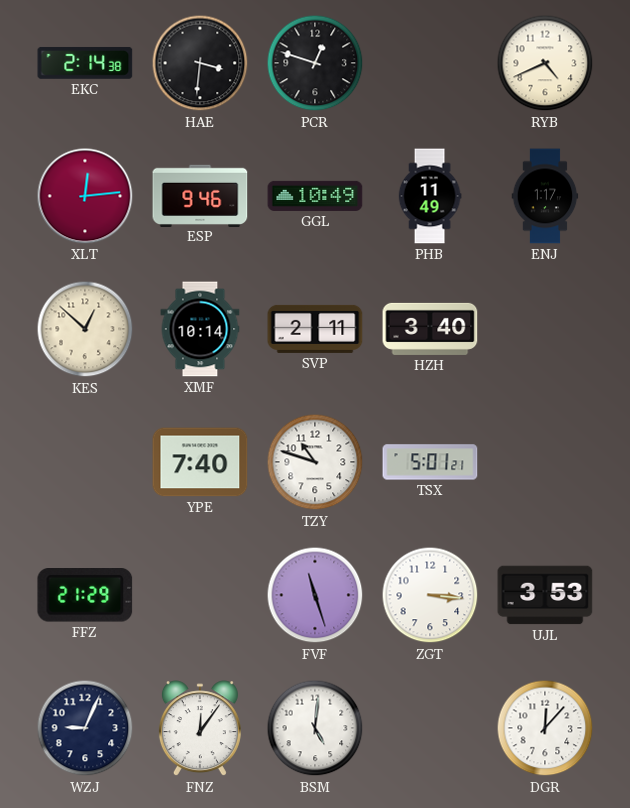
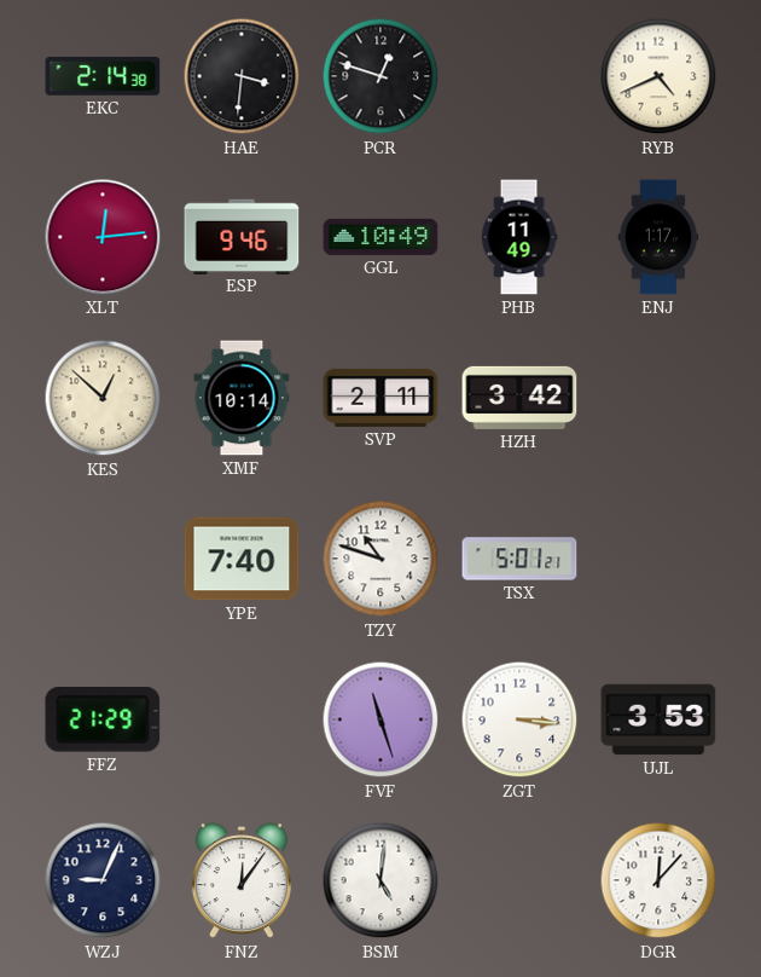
HZH: 3:40 -> 3:42
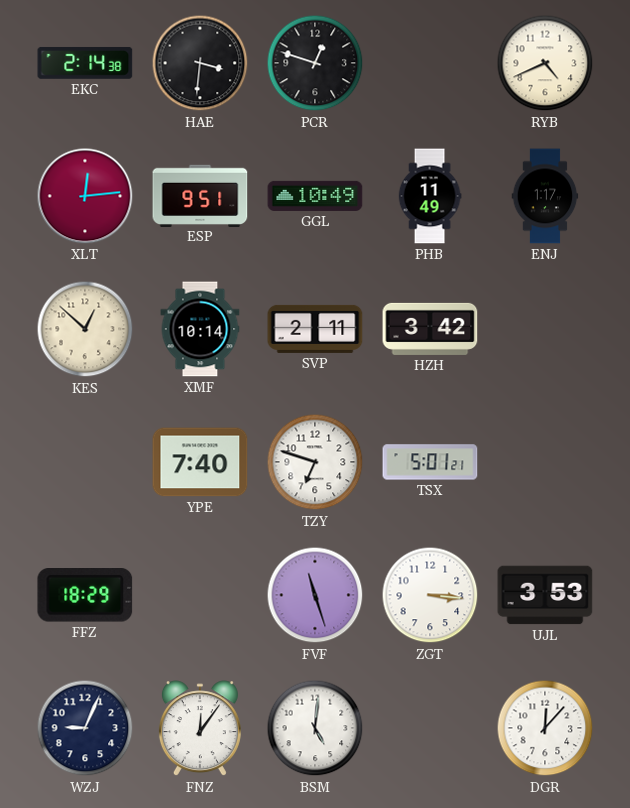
ESP: 9:46 -> 9:51
TZY: 10:48 -> 6:48
FFZ: 21:29 -> 18:29
